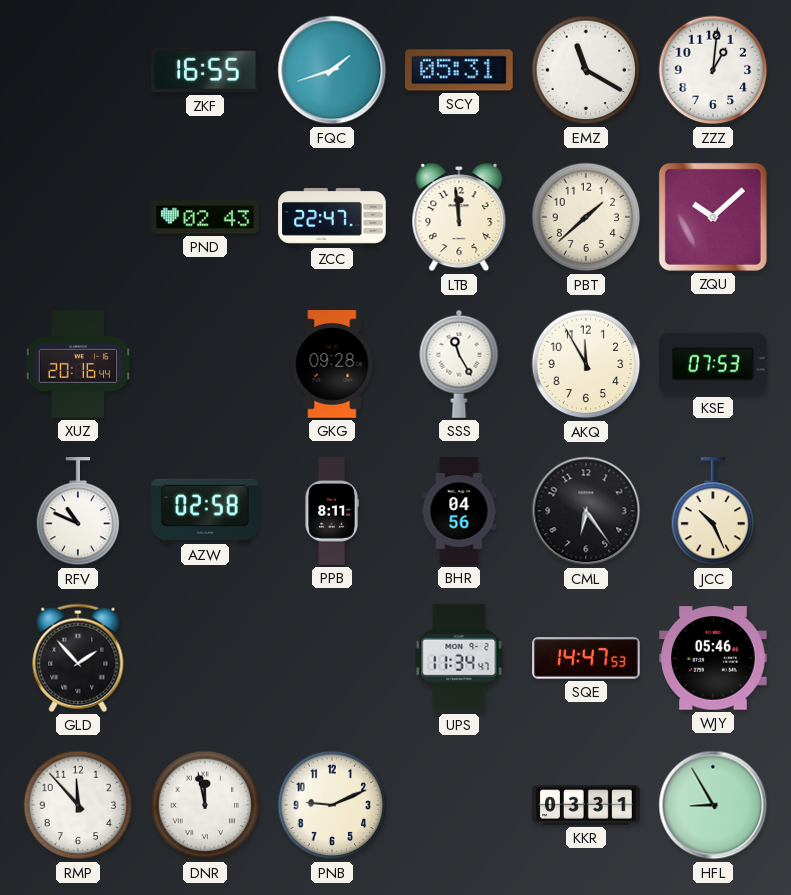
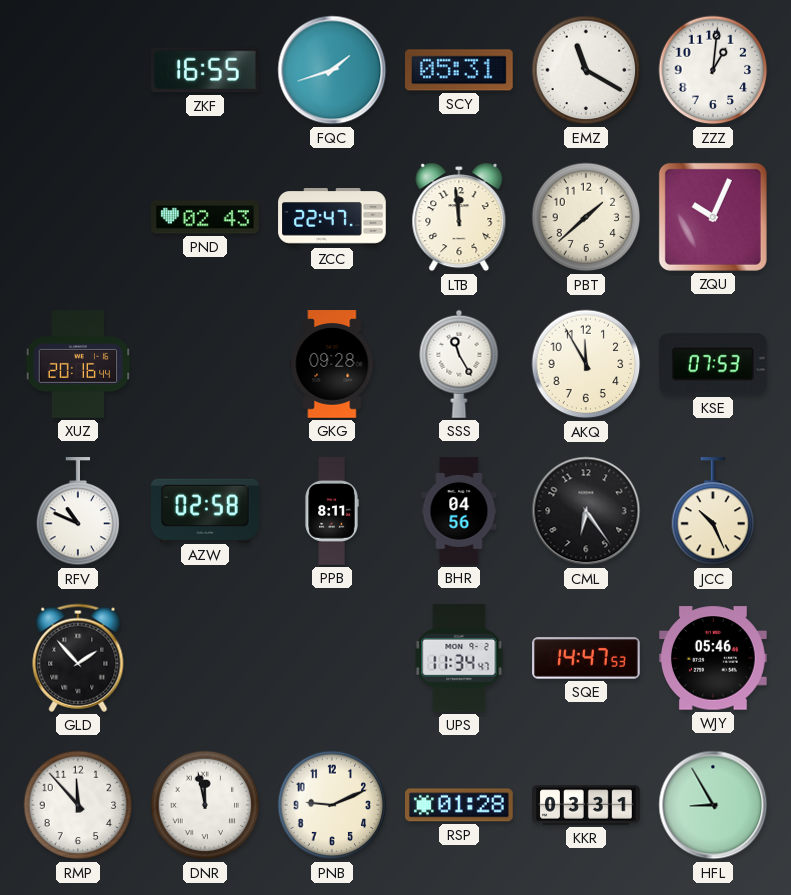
ZQU: 10:08 -> 10:04
RSP: none -> 01:28
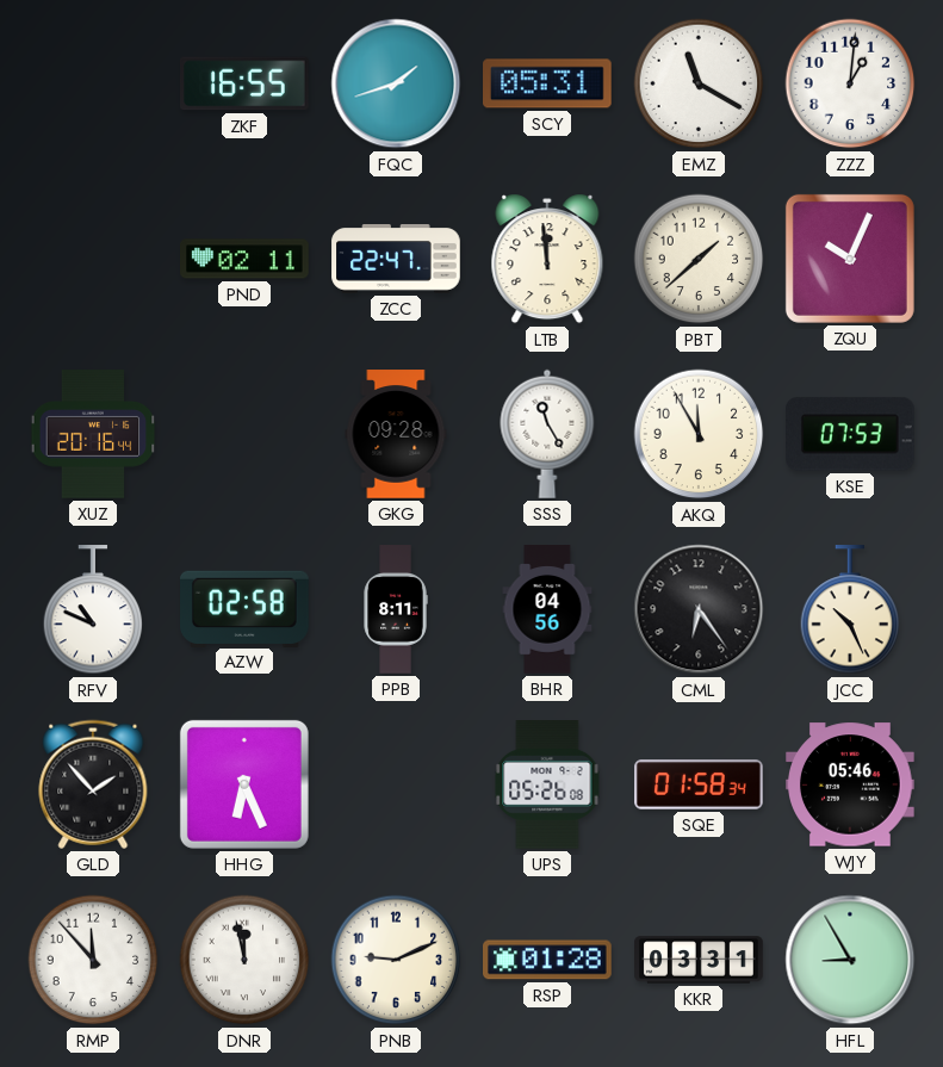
PND: 02:43 -> 02:11
HHG: none -> 6:26
UPS: 11:34 -> 05:26
SQE: 14:47 -> 01:58
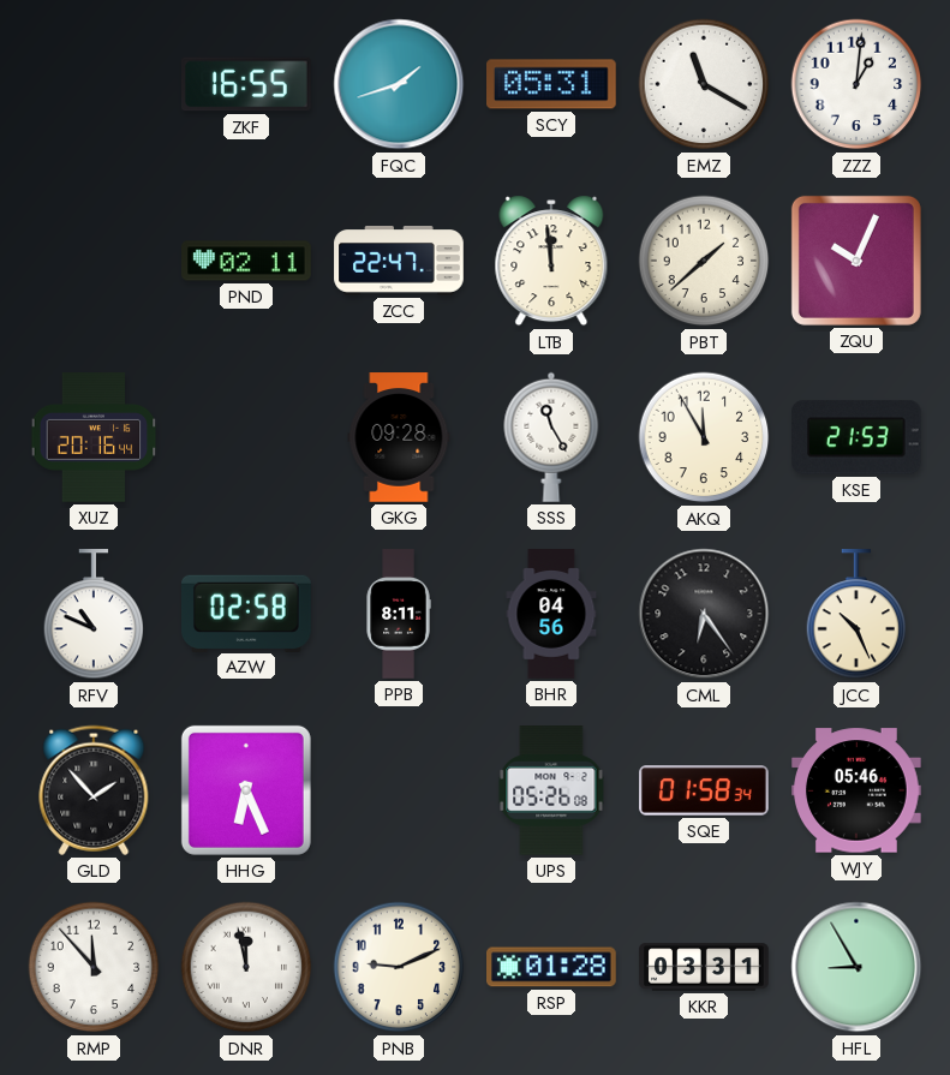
KSE: 07:53 -> 21:53
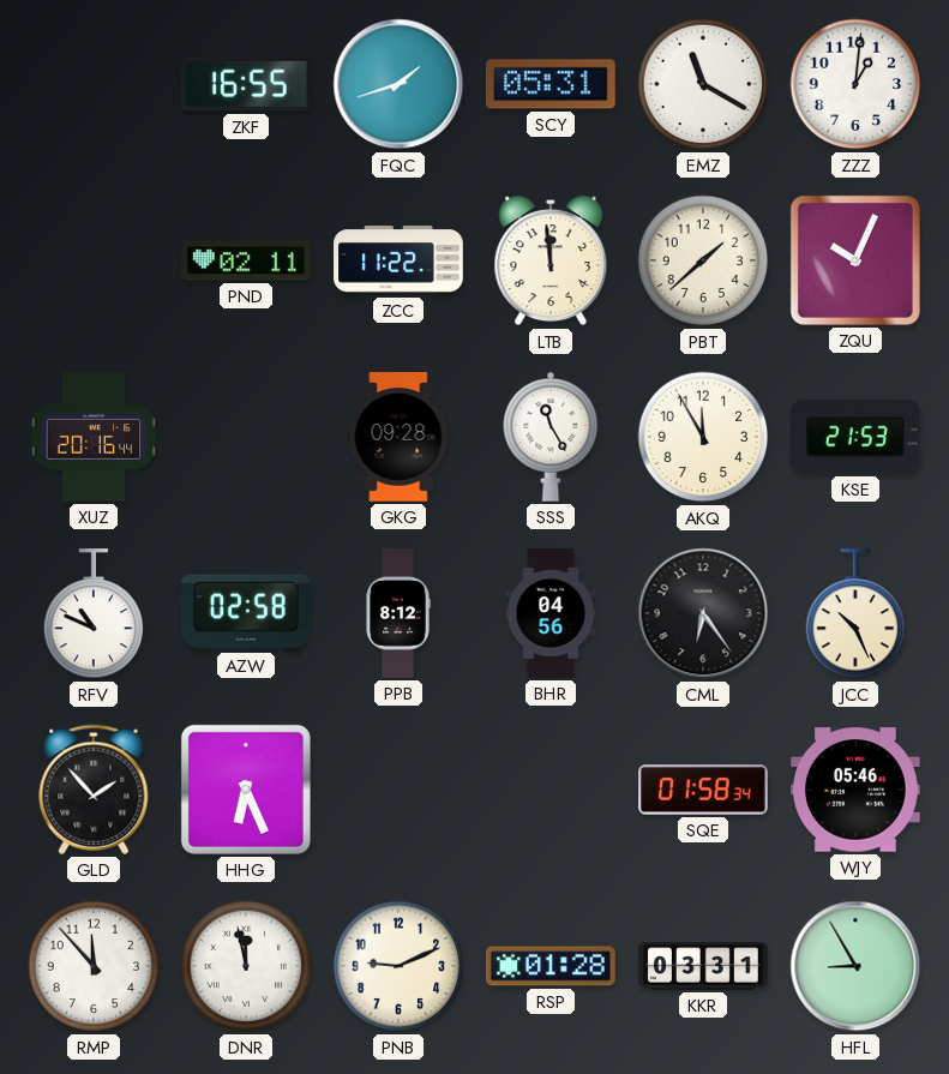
ZCC: 22:47 -> 11:22
PPB: 8:11 -> 8:12
UPS: 05:26 -> none
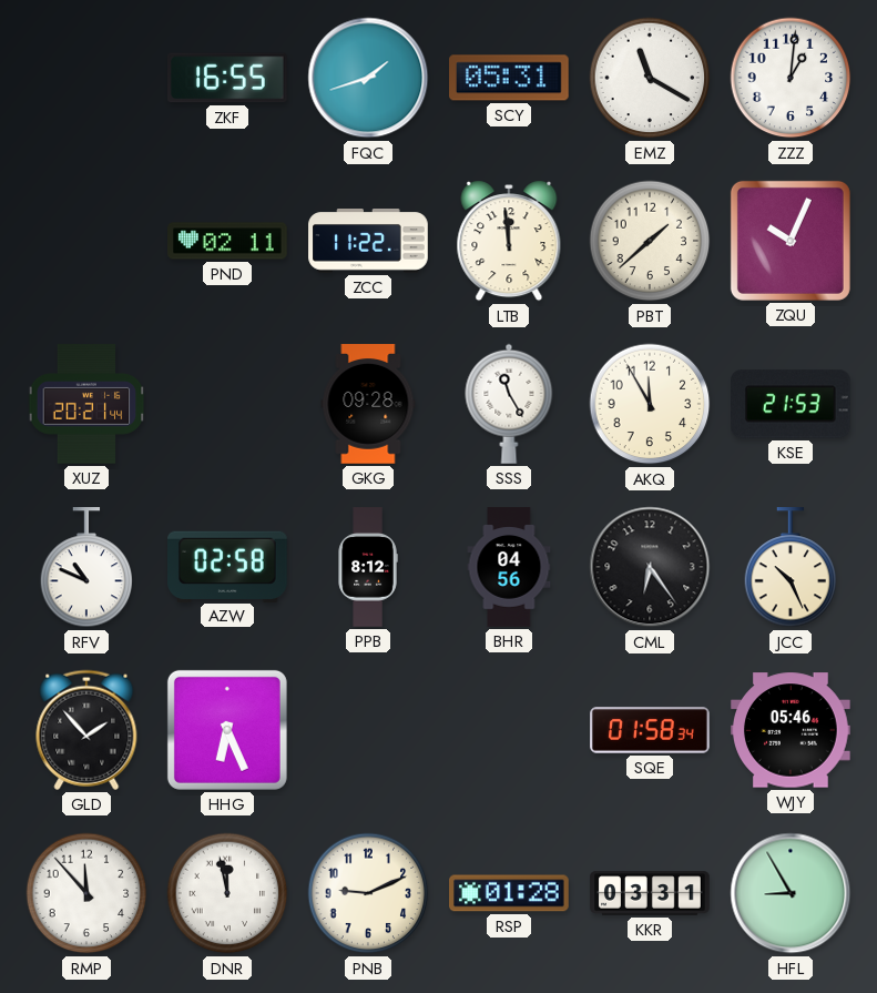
XUZ: 20:16 -> 20:21
